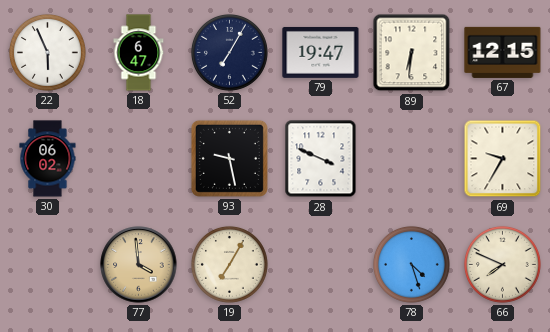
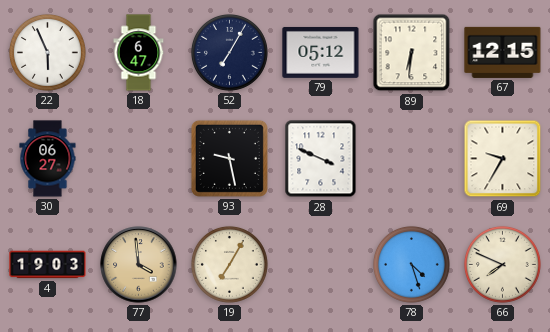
79: 19:47 -> 05:12
30: 06:02 -> 06:27
4: none -> 19:03
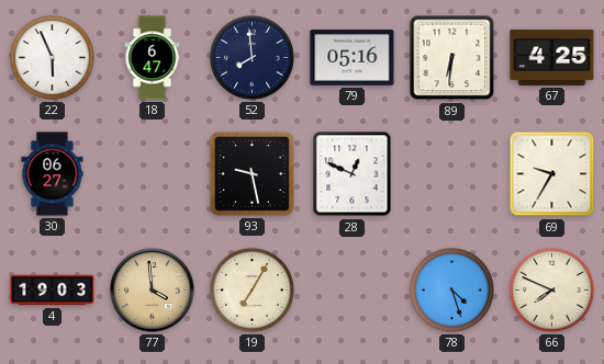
52: 7:05 -> 7:59
79: 05:12 -> 05:16
67: 12:15 -> 4:25
28: 3:49 -> 12:49
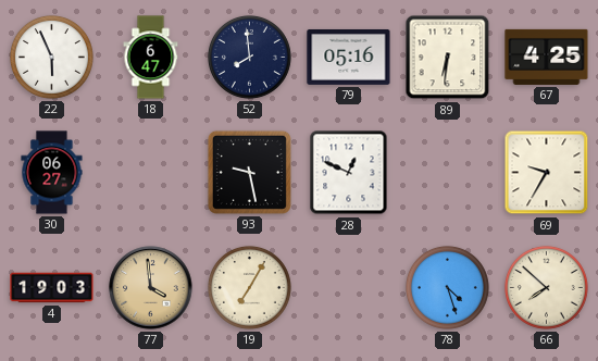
66: 7:49 -> 7:52
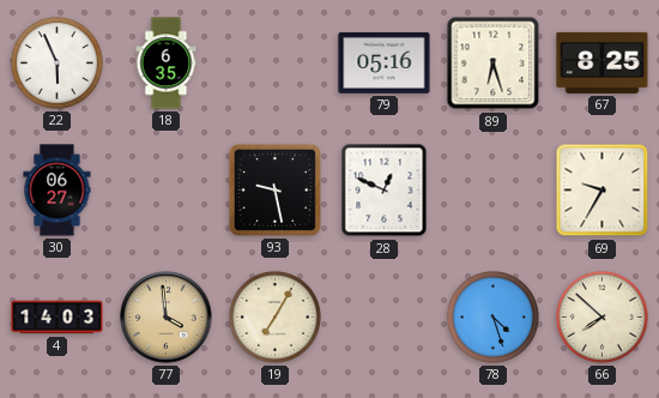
18: 6:47 -> 6:35
52: 7:59 -> none
89: 6:31 -> 6:27
67: 4:25 -> 8:25
4: 19:03 -> 14:03
